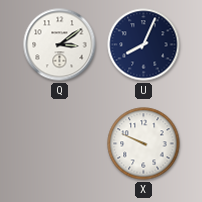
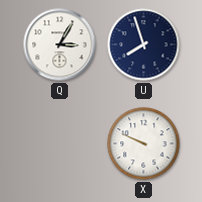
Q: 3:09 -> 3:05
U: 8:04 -> 7:57
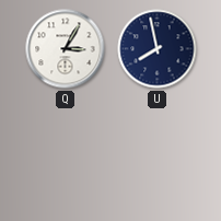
U: 7:57 -> 7:58
X: 9:49 -> none
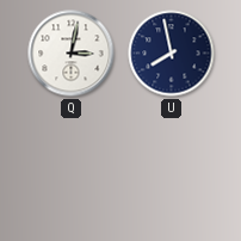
Q: 3:05 -> 3:02
